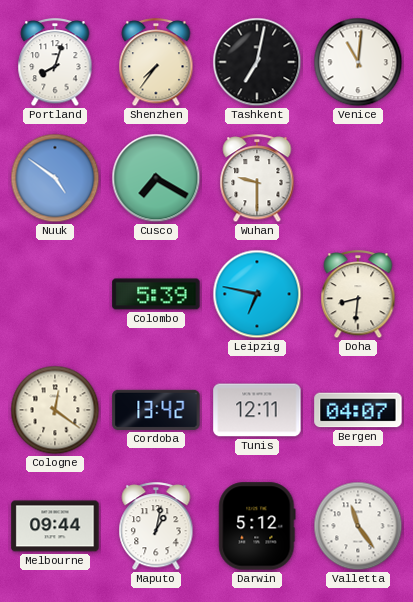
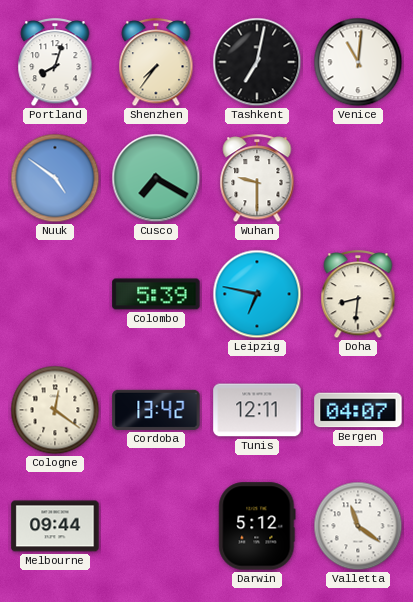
Maputo: 1:02 -> none
Valletta: 11:24 -> 11:21
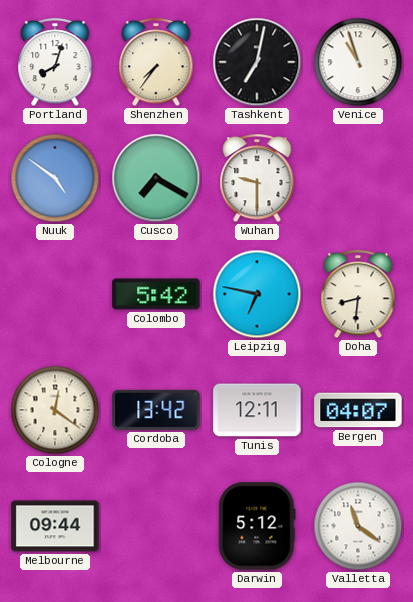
Venice: 11:01 -> 10:57
Colombo: 5:39 -> 5:42
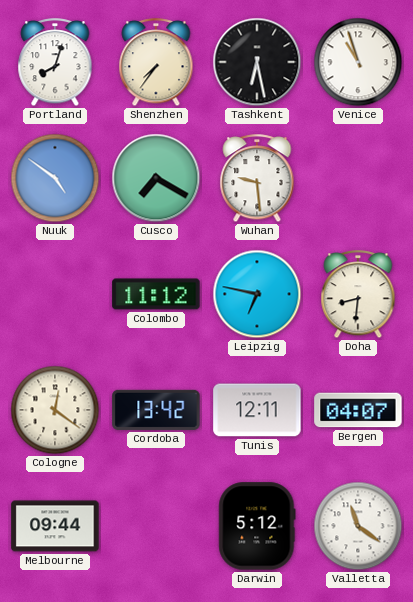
Tashkent: 7:02 -> 6:28
Wuhan: 9:30 -> 9:29
Colombo: 5:42 -> 11:12
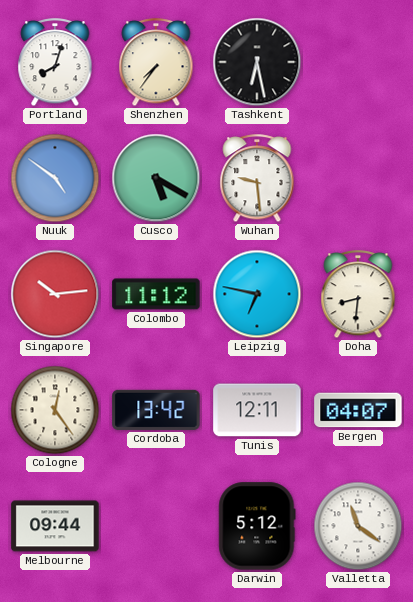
Venice: 10:57 -> none
Cusco: 7:20 -> 5:20
Singapore: none -> 10:14
Cologne: 12:21 -> 12:24
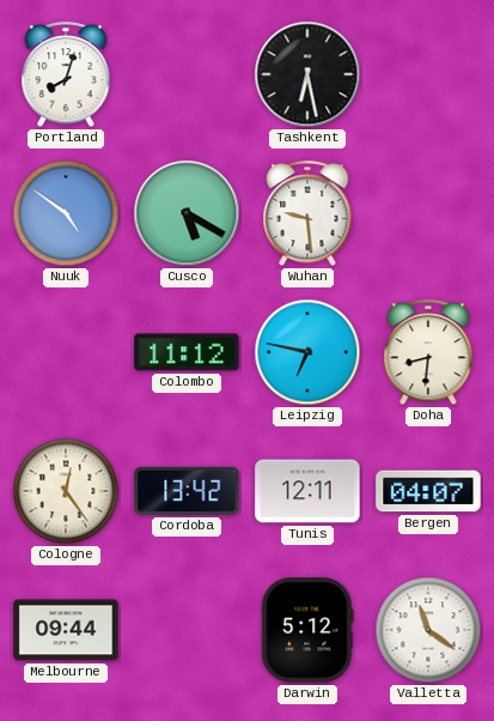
Shenzhen: 7:36 -> none
Singapore: 10:14 -> none
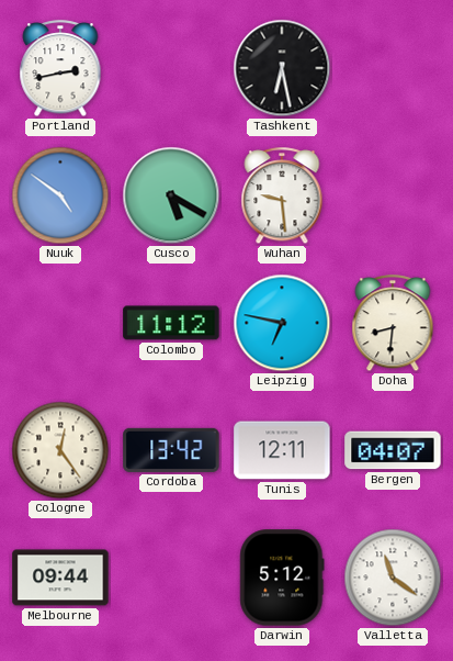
Portland: 8:03 -> 2:43
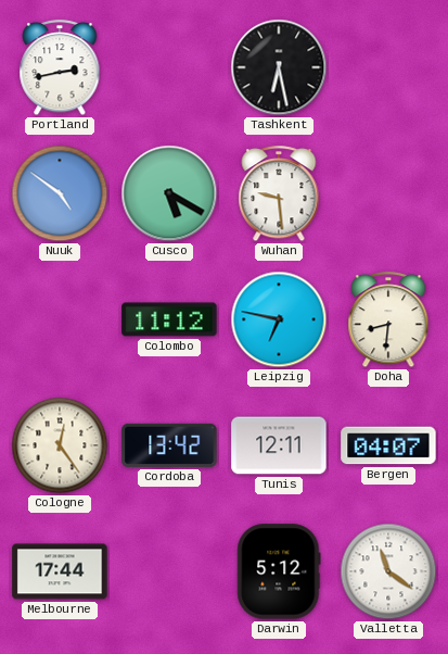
Melbourne: 09:44 -> 17:44
